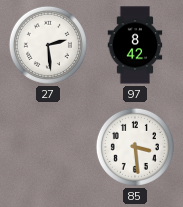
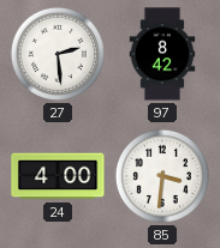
24: none -> 4:00
85: 3:29 -> 3:31
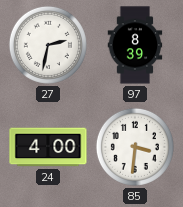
27: 2:29 -> 2:32
97: 8:42 -> 8:39
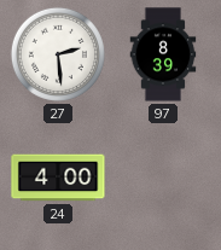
27: 2:32 -> 2:29
85: 3:31 -> none
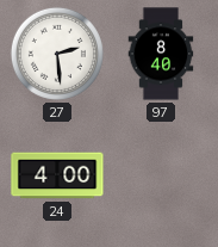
97: 8:39 -> 8:40
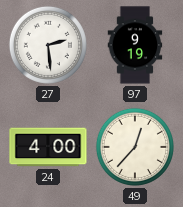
97: 8:40 -> 9:19
49: none -> 12:37
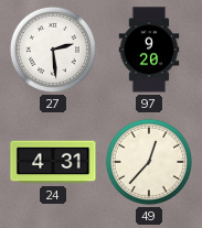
97: 9:19 -> 9:20
24: 4:00 -> 4:31
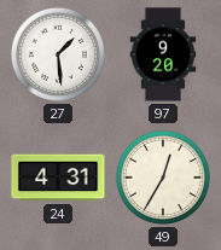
27: 2:29 -> 1:29
49: 12:37 -> 12:35
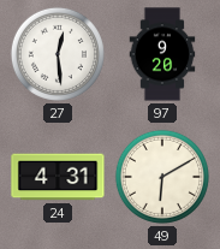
27: 1:29 -> 12:29
49: 12:35 -> 6:10
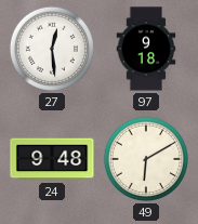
97: 9:20 -> 9:18
24: 4:31 -> 9:48
